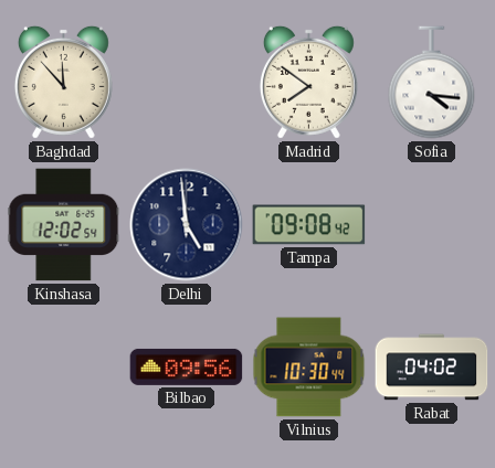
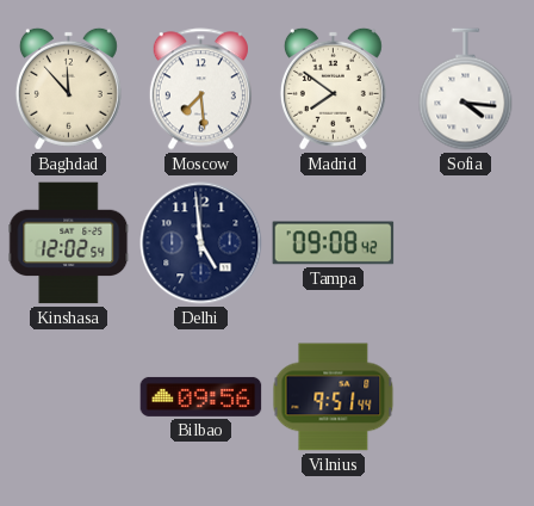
Moscow: none -> 7:29
Vilnius: 10:30 -> 9:51
Rabat: 04:02 -> none
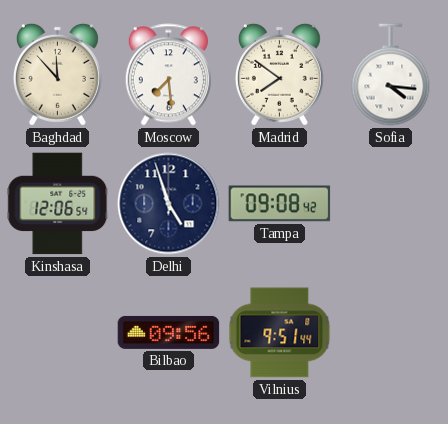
Kinshasa: 12:02 -> 12:06
Delhi: 4:59 -> 4:57
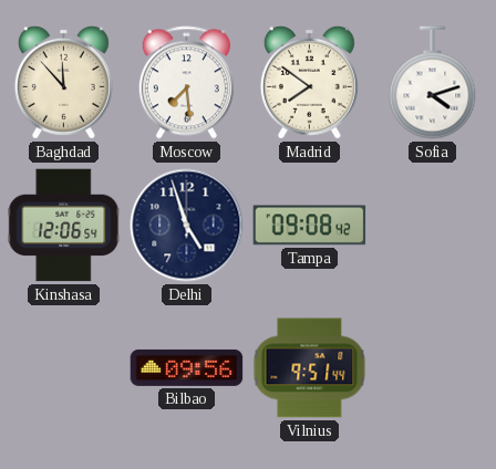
Sofia: 4:16 -> 4:12
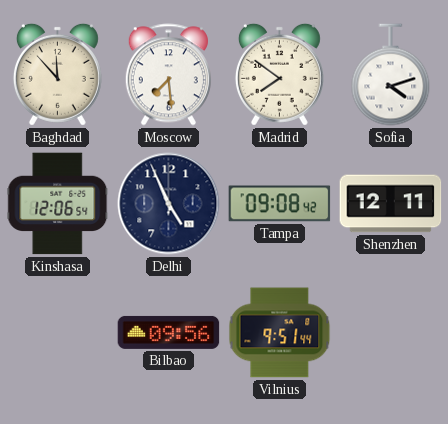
Delhi: 4:57 -> 4:56
Shenzhen: none -> 12:11
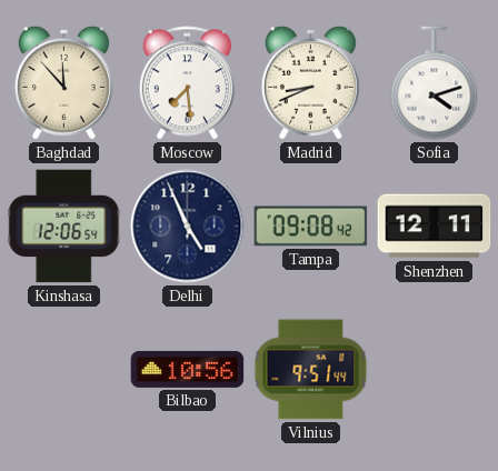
Madrid: 7:51 -> 8:41
Bilbao: 09:56 -> 10:56
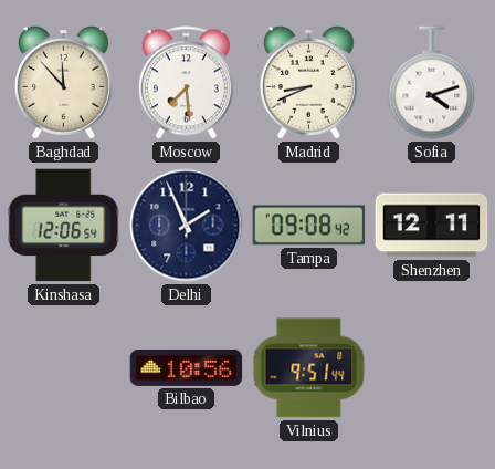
Delhi: 4:56 -> 1:56
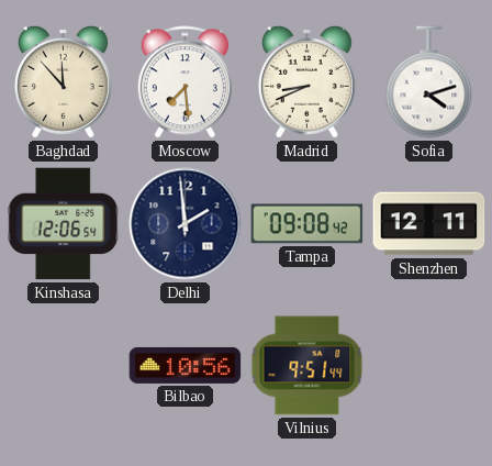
Delhi: 1:56 -> 1:59
